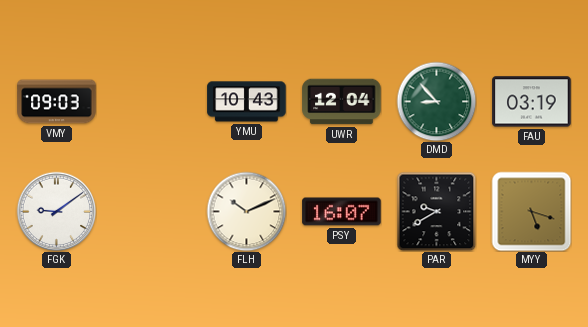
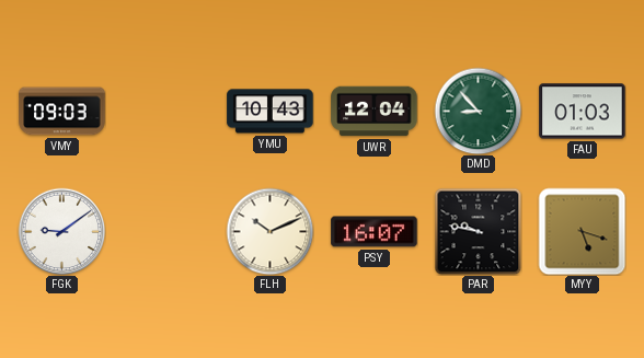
FAU: 03:19 -> 01:03
PAR: 9:40 -> 9:47
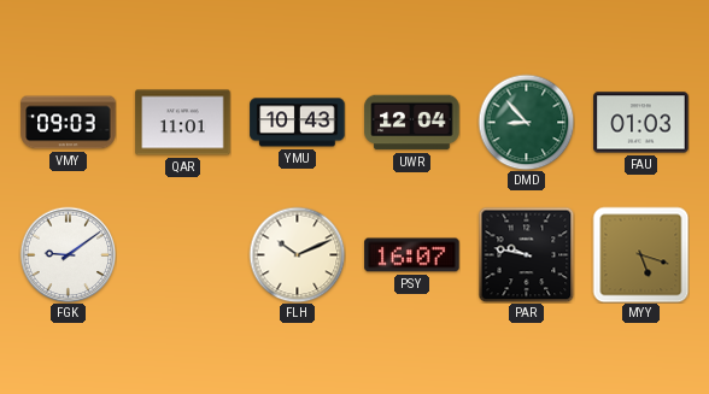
QAR: none -> 11:01
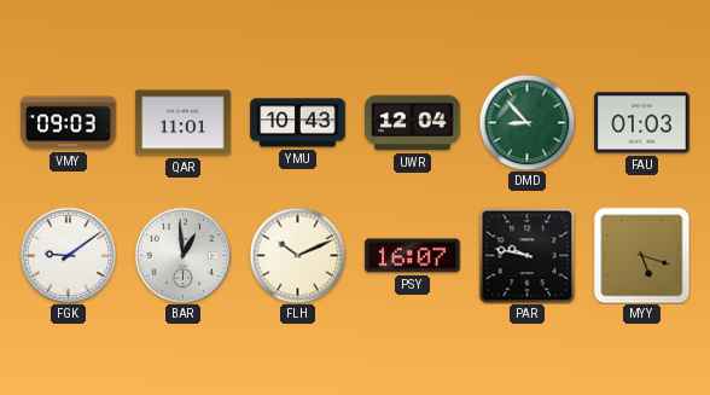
BAR: none -> 12:59
